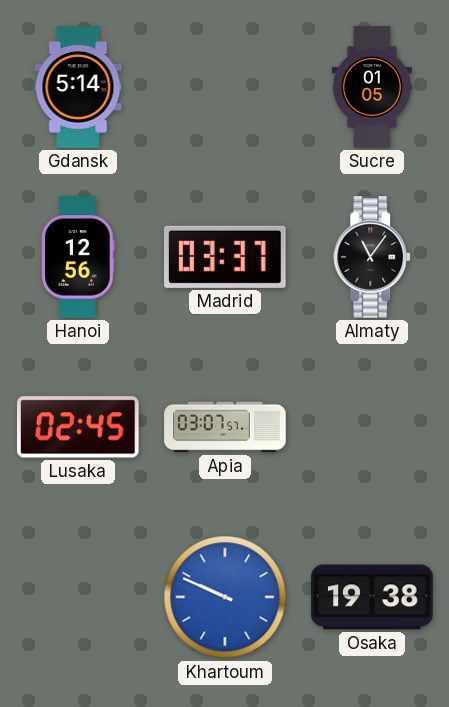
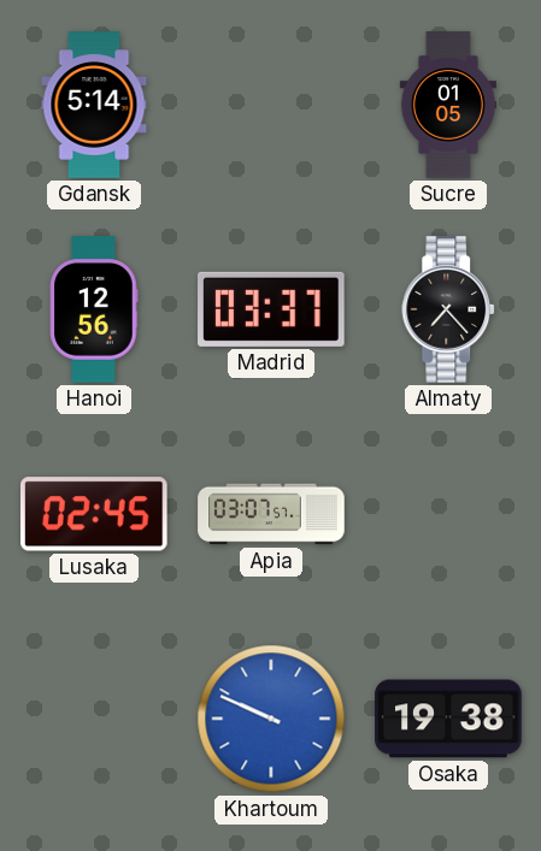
Almaty: 11:06 -> 7:23
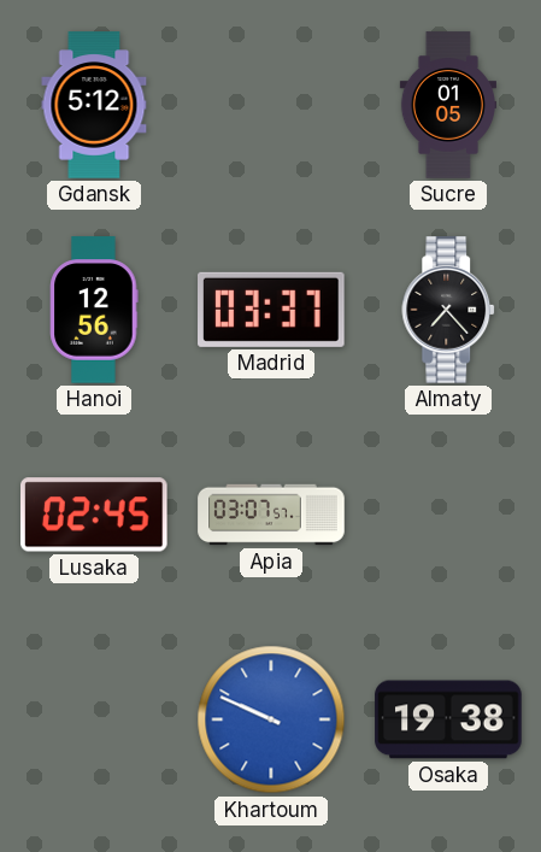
Gdansk: 5:14 -> 5:12
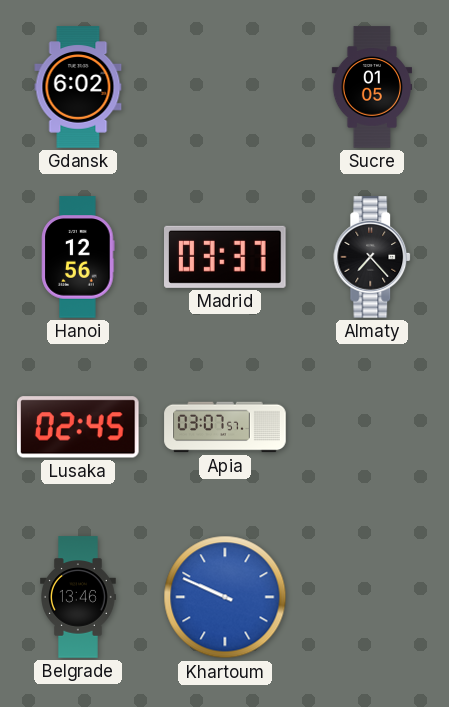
Gdansk: 5:12 -> 6:02
Belgrade: none -> 13:46
Osaka: 19:38 -> none
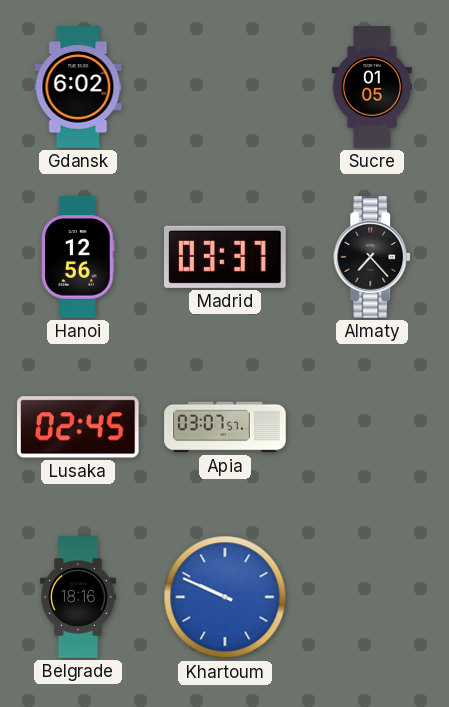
Belgrade: 13:46 -> 18:16
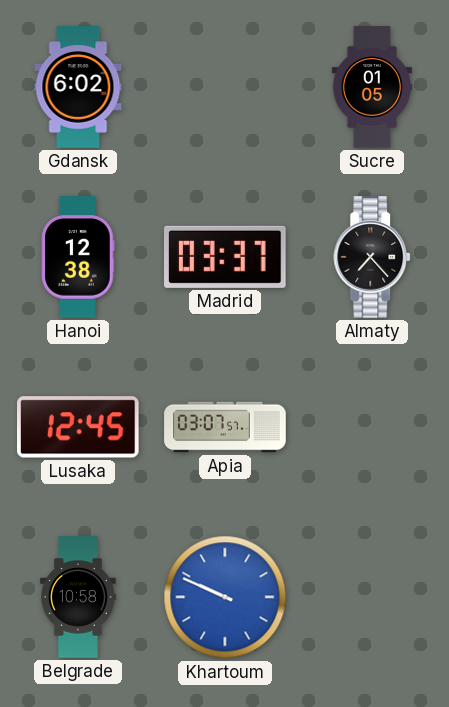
Hanoi: 12:56 -> 12:38
Lusaka: 02:45 -> 12:45
Belgrade: 18:16 -> 10:58
